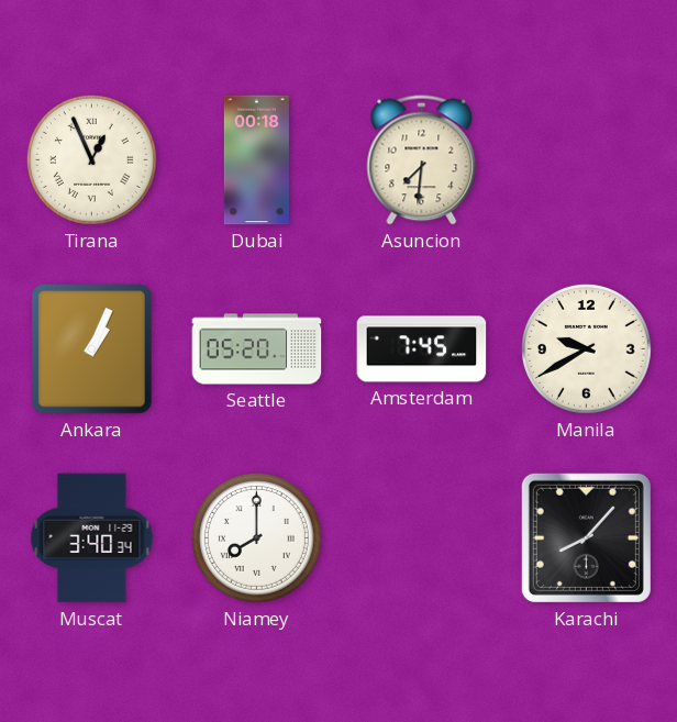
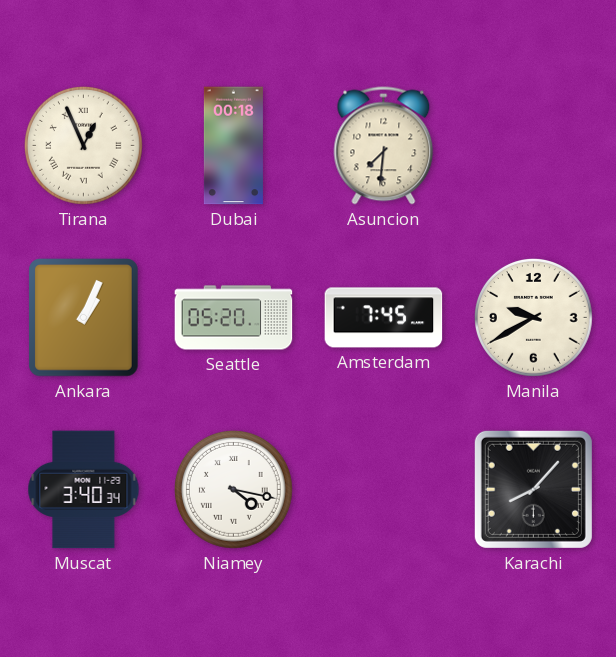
Niamey: 8:00 -> 4:17
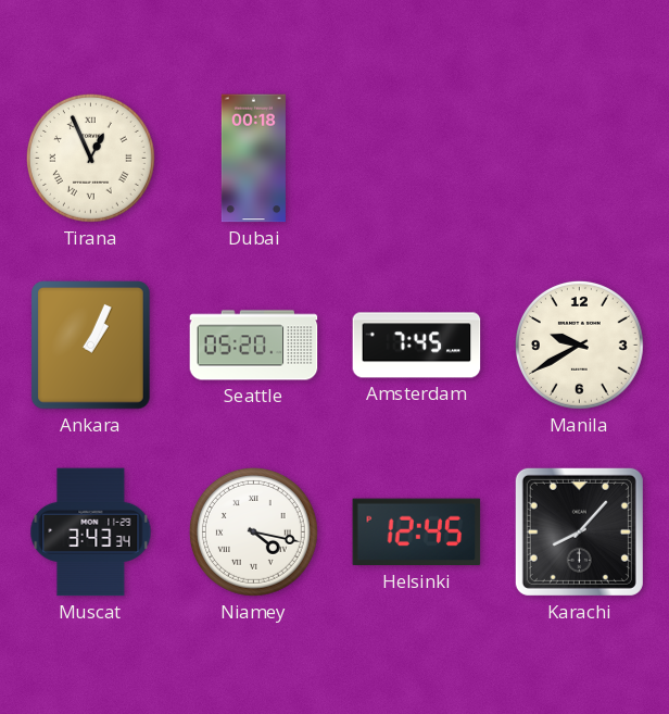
Asuncion: 7:31 -> none
Muscat: 3:40 -> 3:43
Helsinki: none -> 12:45
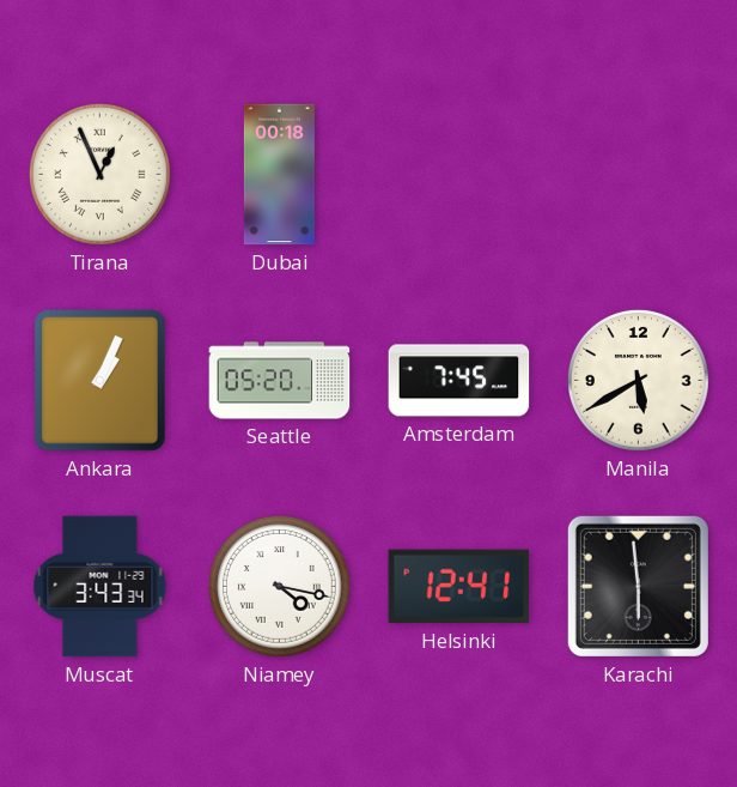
Manila: 9:40 -> 5:40
Helsinki: 12:45 -> 12:41
Karachi: 8:07 -> 5:59
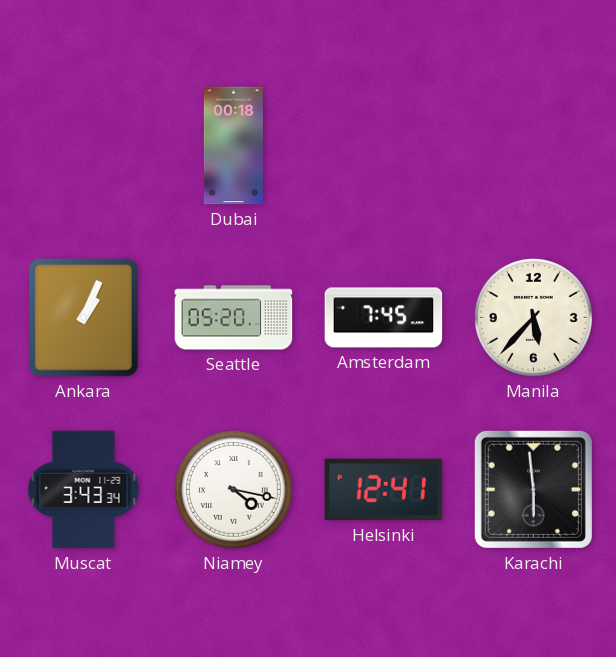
Tirana: 12:56 -> none
Manila: 5:40 -> 5:37
